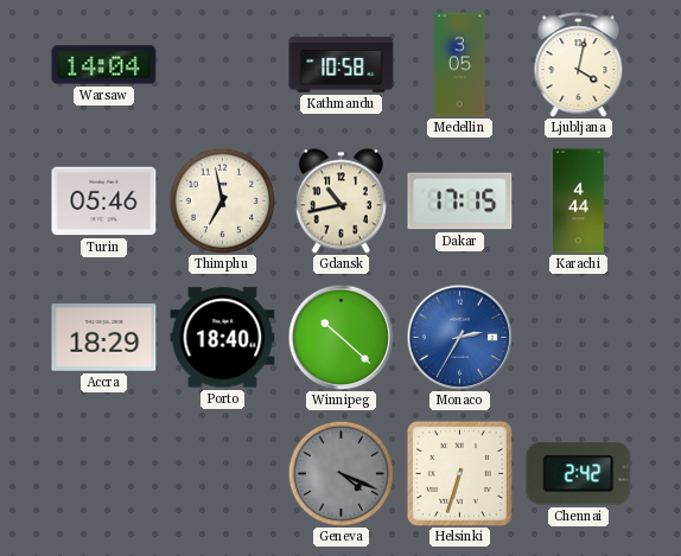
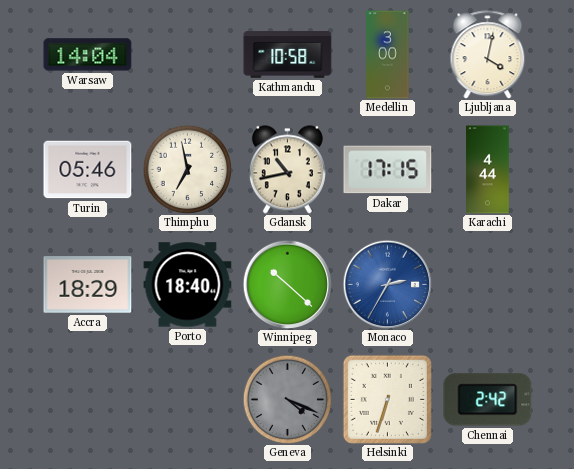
Medellin: 3:05 -> 3:00
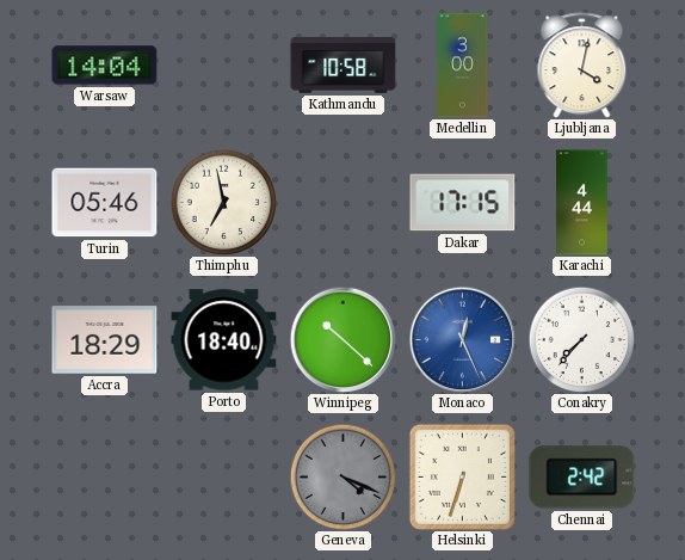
Gdansk: 10:43 -> none
Monaco: 2:35 -> 12:26
Conakry: none -> 7:37
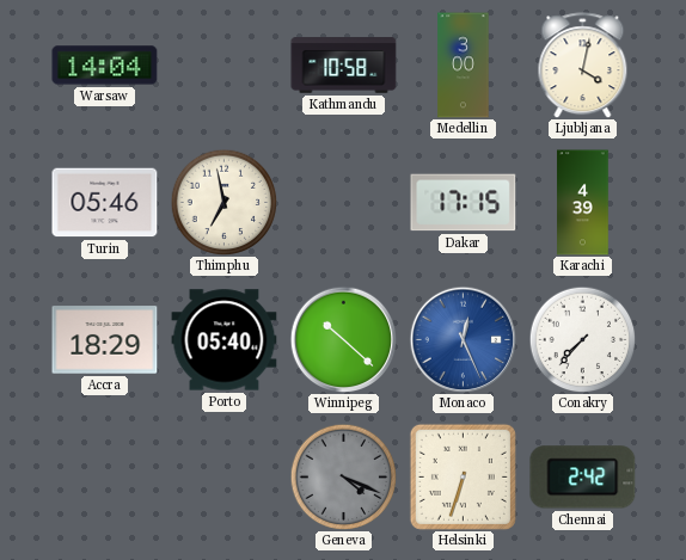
Karachi: 4:44 -> 4:39
Porto: 18:40 -> 05:40
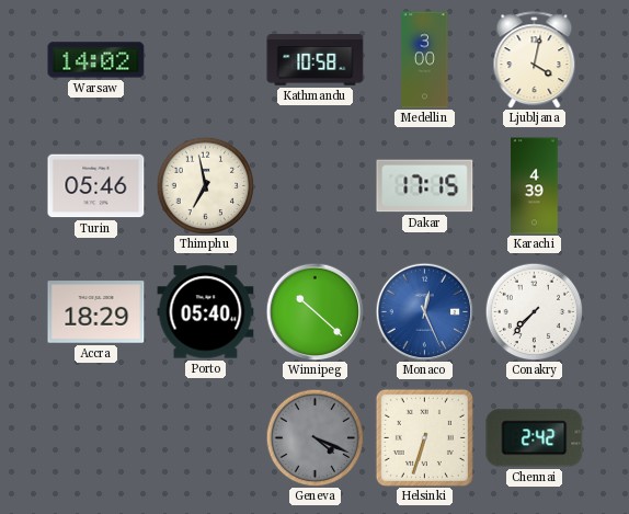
Warsaw: 14:04 -> 14:02
